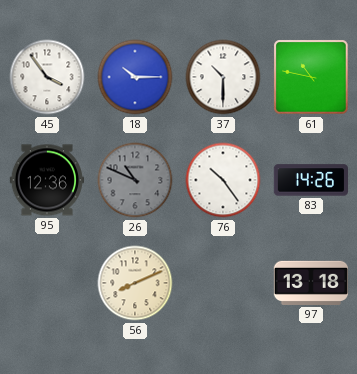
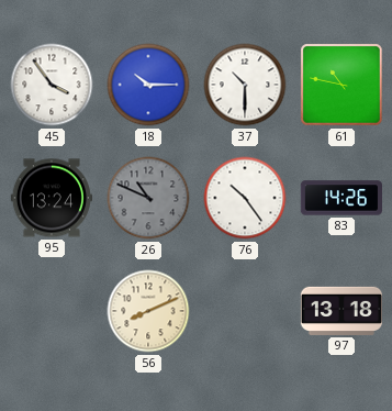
95: 12:36 -> 13:24
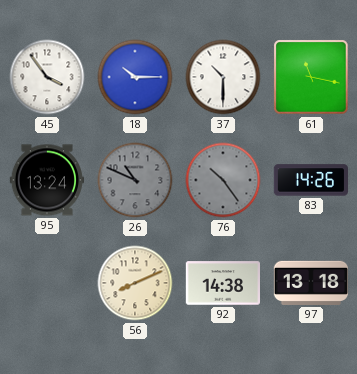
61: 10:47 -> 11:17
76 dial: white -> grey
92: none -> 14:38
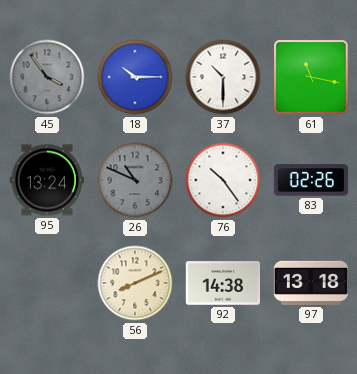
45 dial: white -> grey
76 dial: grey -> white
83: 14:26 -> 02:26
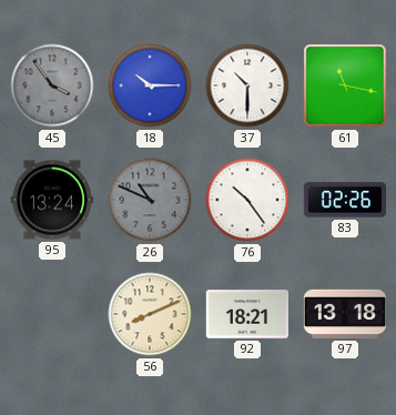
92: 14:38 -> 18:21
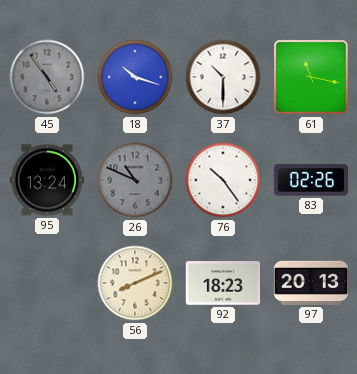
45: 3:54 -> 4:54
18: 10:15 -> 10:18
92: 18:21 -> 18:23
97: 13:18 -> 20:13
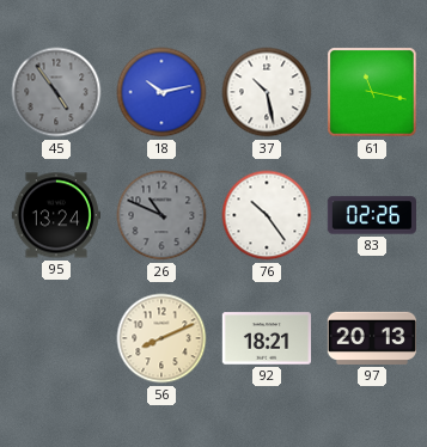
18: 10:18 -> 10:13
37: 10:30 -> 10:28
92: 18:23 -> 18:21
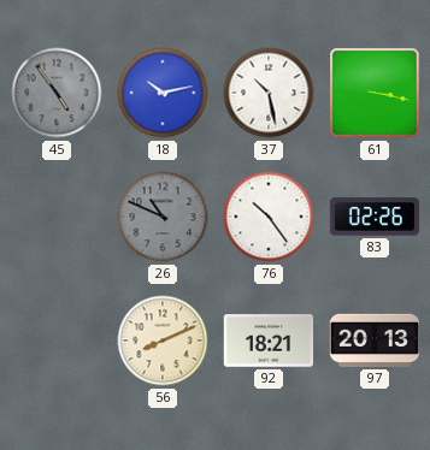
61: 11:17 -> 3:17
95: 13:24 -> none
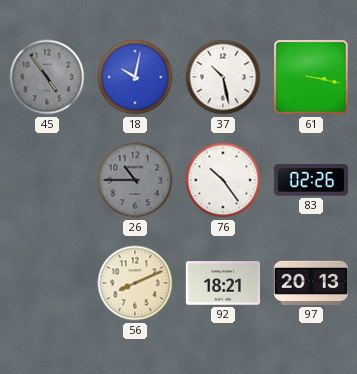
18: 10:13 -> 10:02
26: 10:49 -> 10:45
